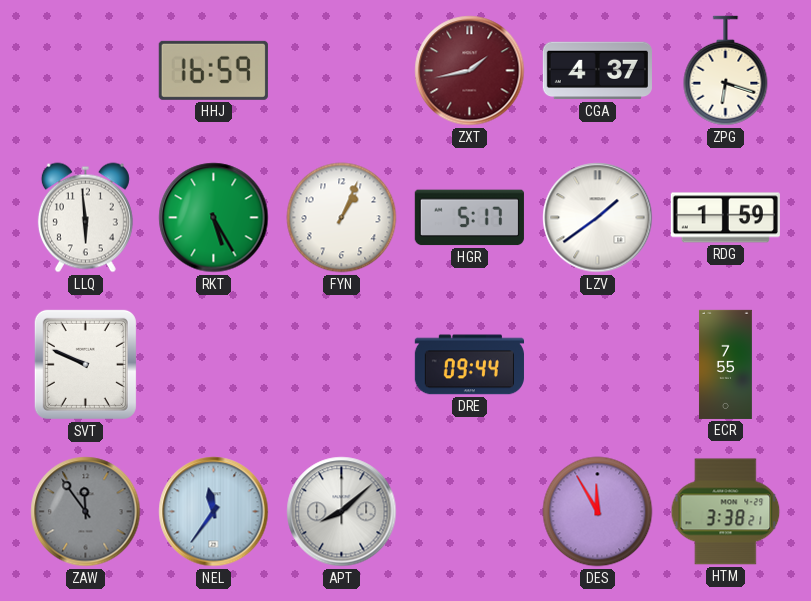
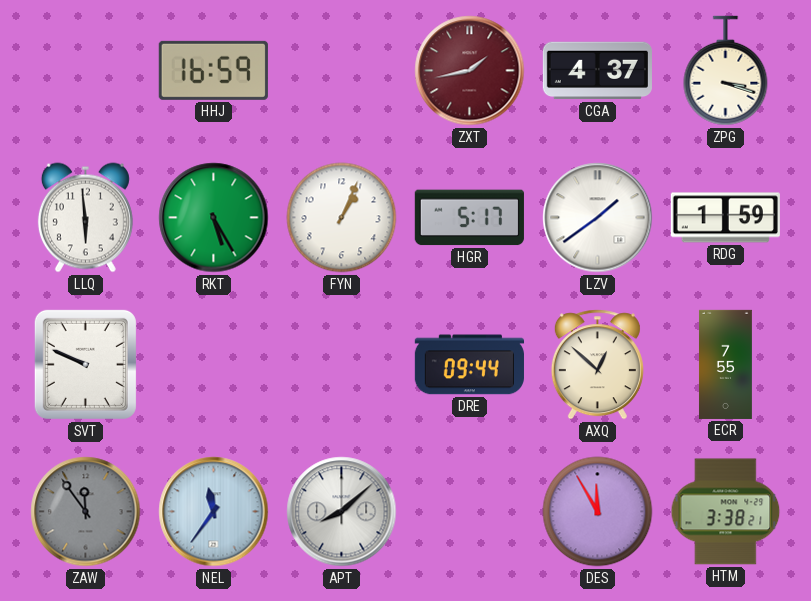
ZPG: 6:18 -> 3:18
AXQ: none -> 12:52
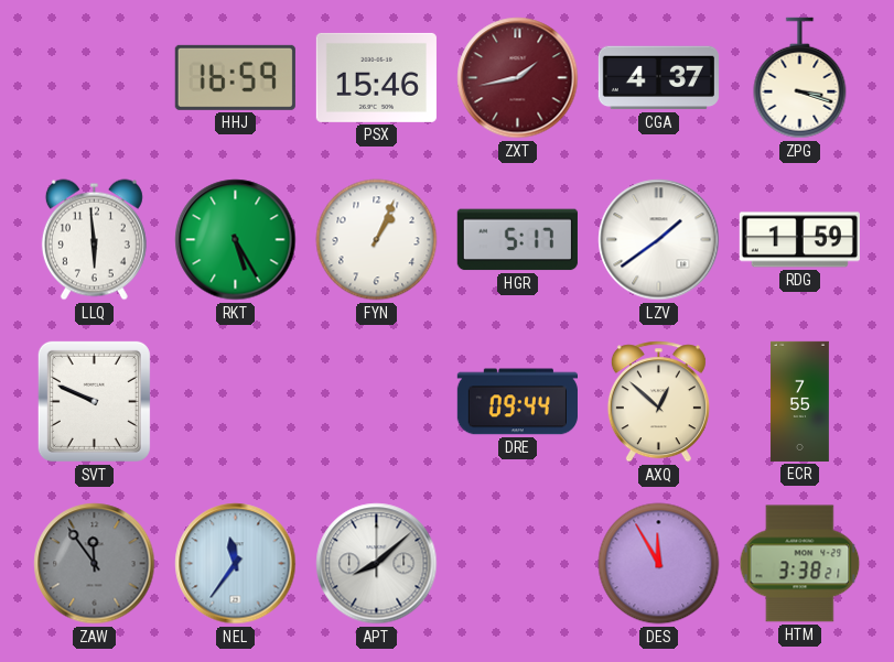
PSX: none -> 15:46
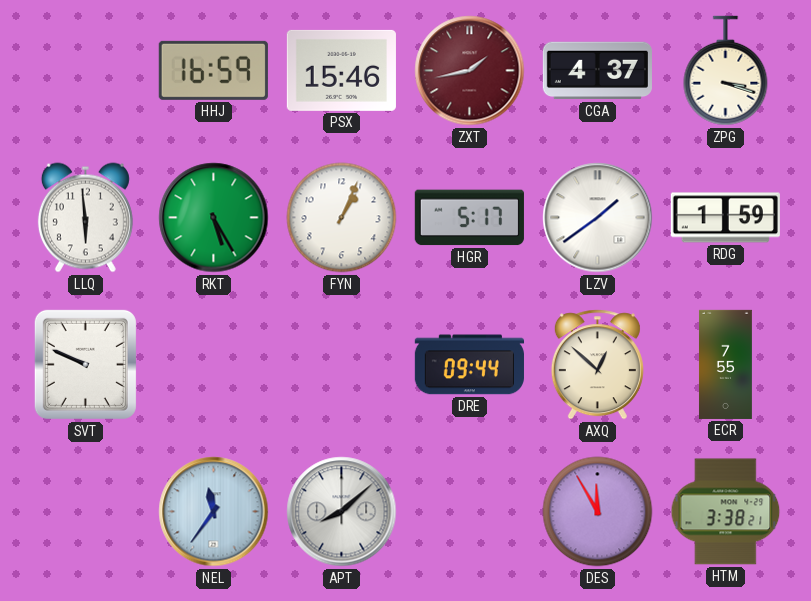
ZAW: 11:54 -> none
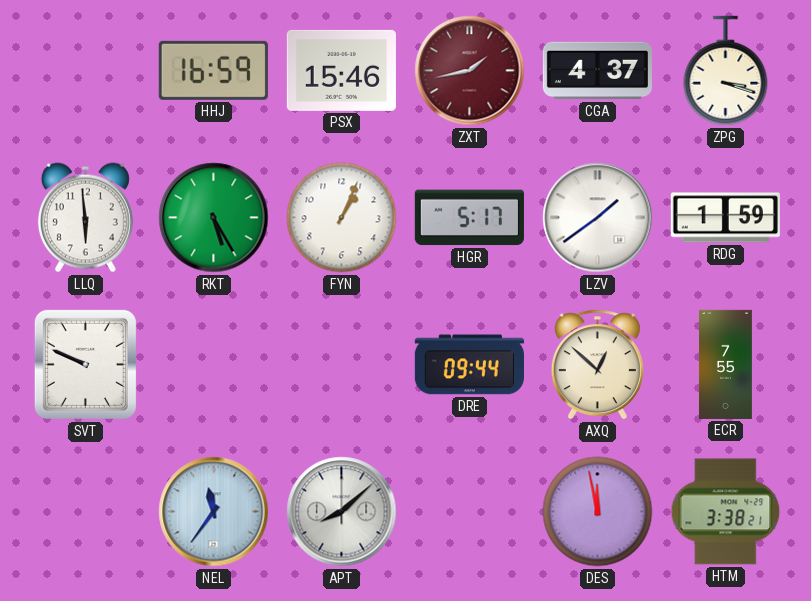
DES: 11:55 -> 11:58
